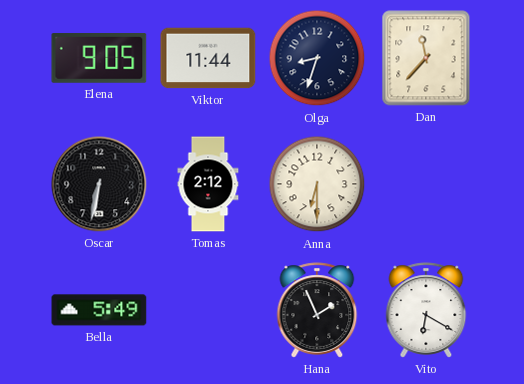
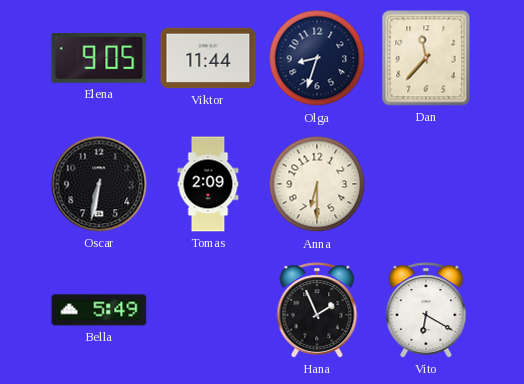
Tomas: 2:12 -> 2:09
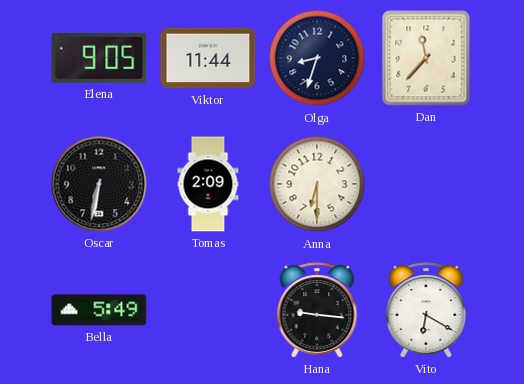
Hana: 1:56 -> 9:16
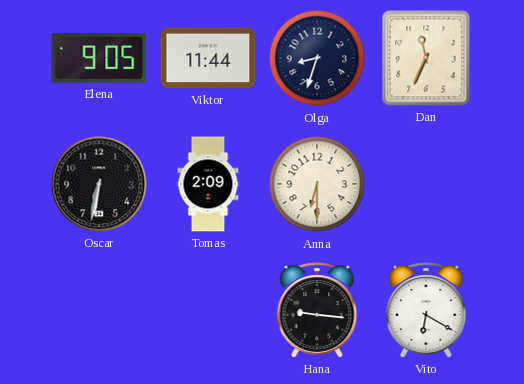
Dan: 11:37 -> 11:34
Bella: 5:49 -> none
